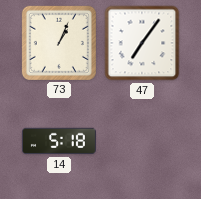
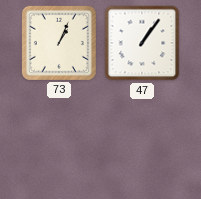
47: 7:06 -> 1:06
14: 5:18 -> none
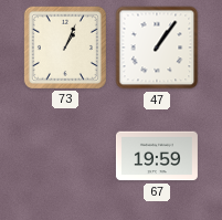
67: none -> 19:59
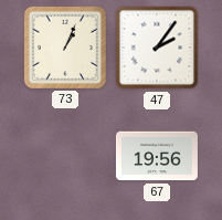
47: 1:06 -> 2:06
67: 19:59 -> 19:56
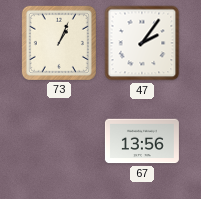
67: 19:56 -> 13:56
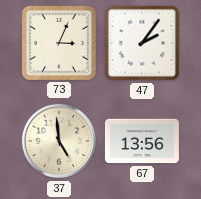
73: 1:04 -> 3:04
37: none -> 4:59
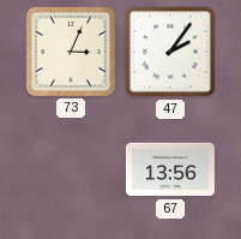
37: 4:59 -> none
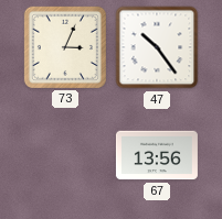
47: 2:06 -> 10:24
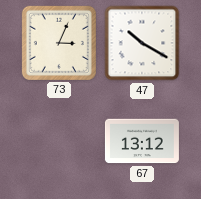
47: 10:24 -> 10:20
67: 13:56 -> 13:12
